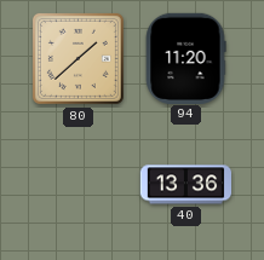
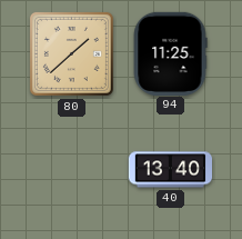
94: 11:20 -> 11:25
40: 13:36 -> 13:40
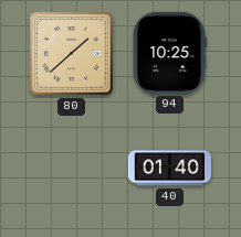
94: 11:25 -> 10:25
40: 13:40 -> 01:40
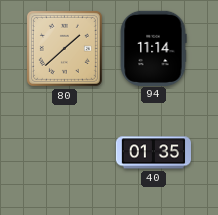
94: 10:25 -> 11:14
40: 01:40 -> 01:35
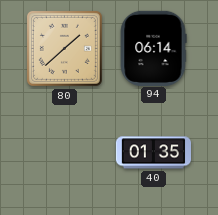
94: 11:14 -> 06:14
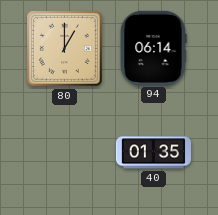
80: 1:38 -> 1:00
